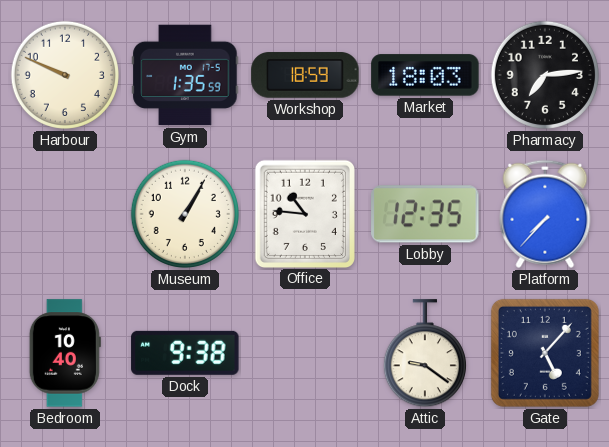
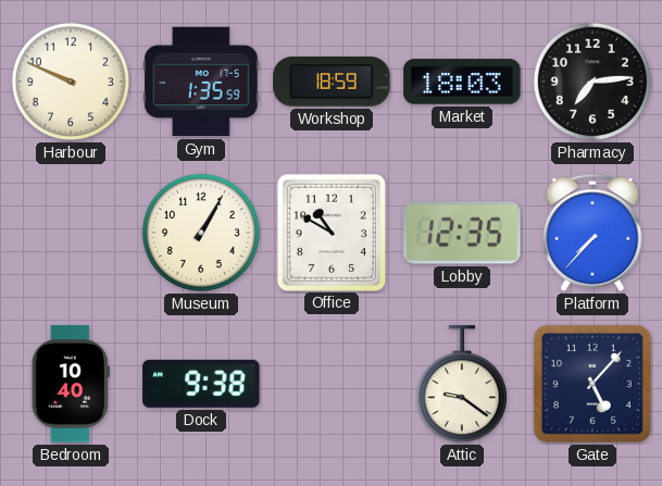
Office: 10:46 -> 10:50
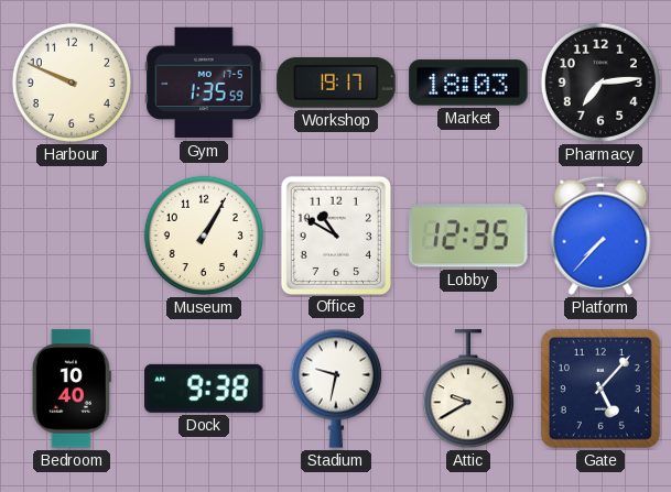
Workshop: 18:59 -> 19:17
Stadium: none -> 9:32
Attic: 9:21 -> 9:40
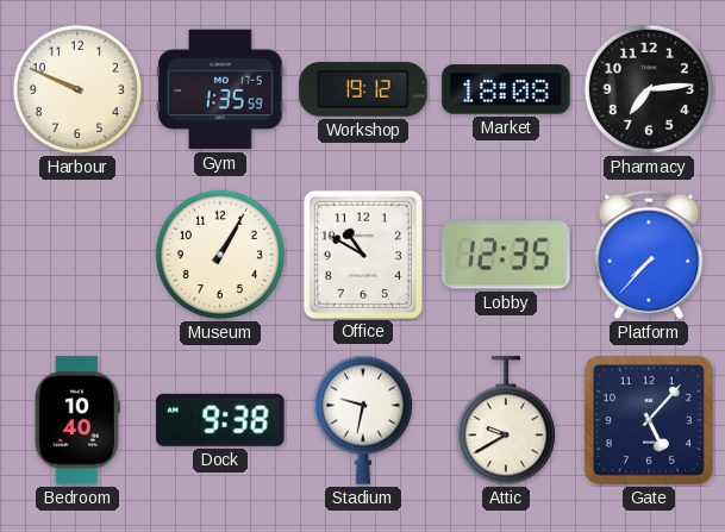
Workshop: 19:17 -> 19:12
Market: 18:03 -> 18:08
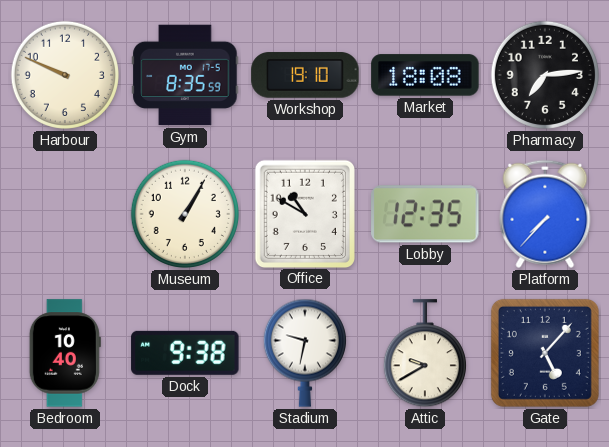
Gym: 1:35 -> 8:35
Workshop: 19:12 -> 19:10
